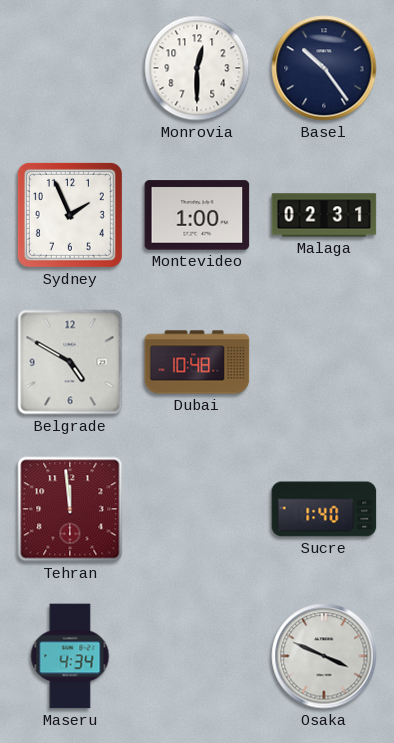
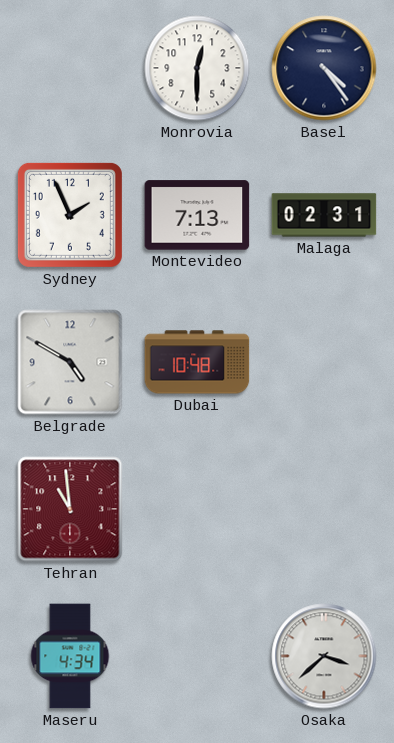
Basel: 10:24 -> 4:24
Montevideo: 1:00 -> 7:13
Tehran: 11:59 -> 10:59
Sucre: 1:40 -> none
Osaka: 3:49 -> 3:38
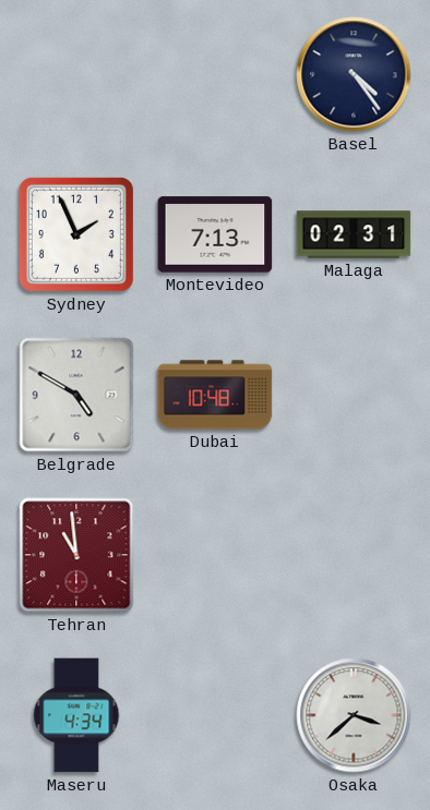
Monrovia: 12:30 -> none
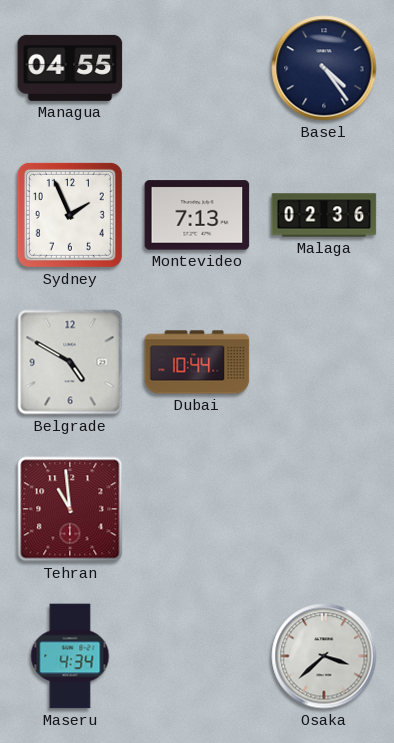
Managua: none -> 04:55
Malaga: 02:31 -> 02:36
Dubai: 10:48 -> 10:44
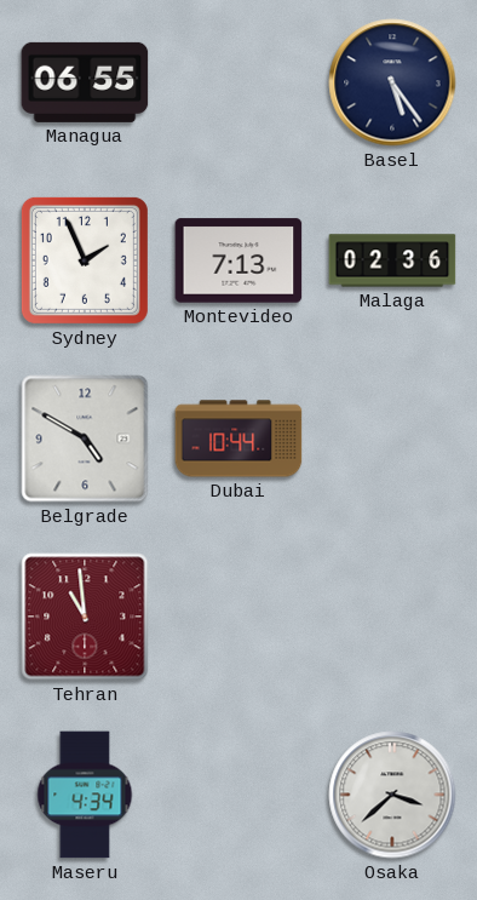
Managua: 04:55 -> 06:55
Basel: 4:24 -> 5:24
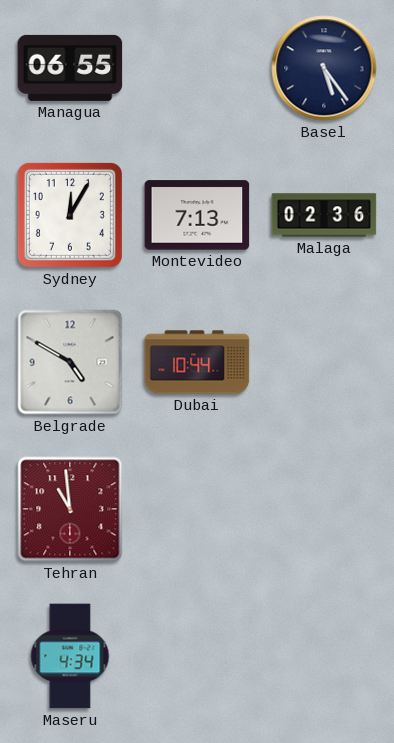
Sydney: 1:56 -> 12:05
Osaka: 3:38 -> none
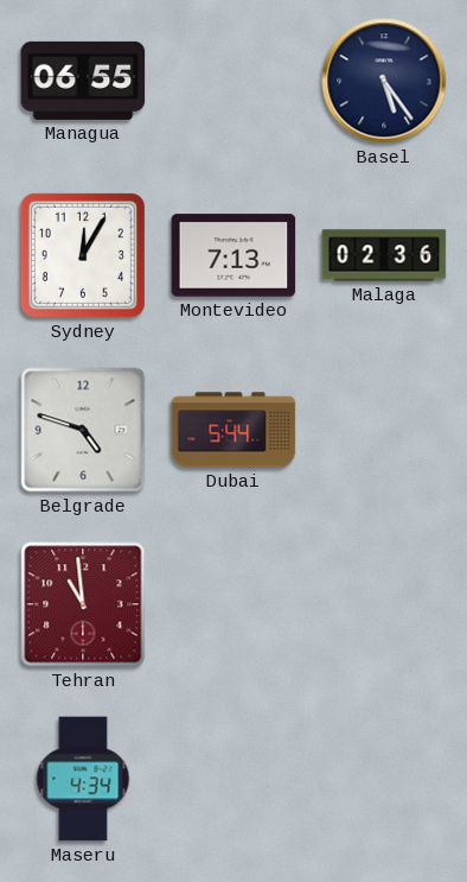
Belgrade: 4:50 -> 4:48
Dubai: 10:44 -> 5:44
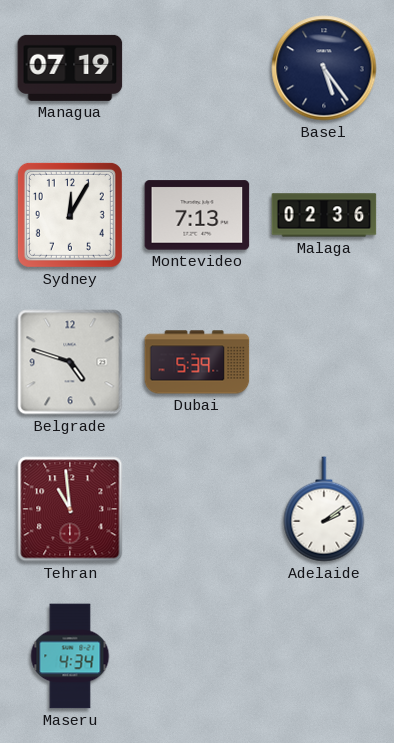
Managua: 06:55 -> 07:19
Dubai: 5:44 -> 5:39
Adelaide: none -> 2:09
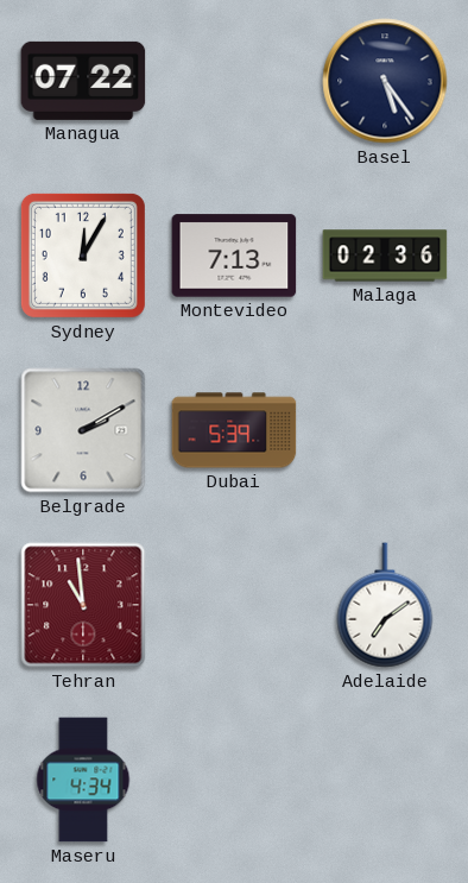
Managua: 07:19 -> 07:22
Belgrade: 4:48 -> 2:10
Adelaide: 2:09 -> 7:09
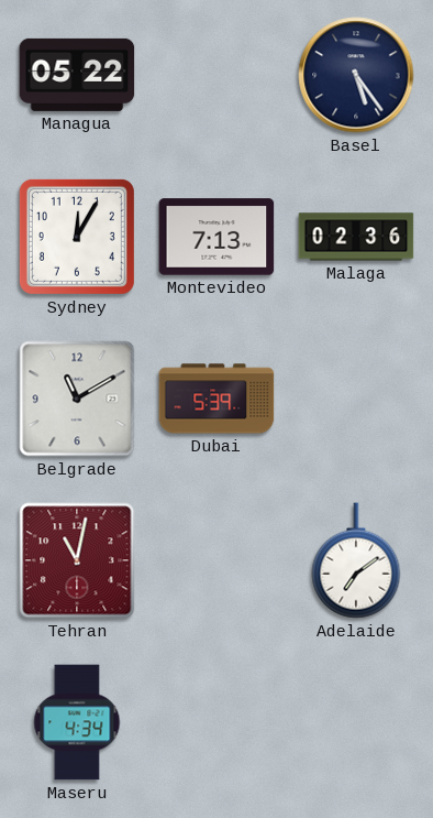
Managua: 07:22 -> 05:22
Belgrade: 2:10 -> 11:10
Tehran: 10:59 -> 11:02
